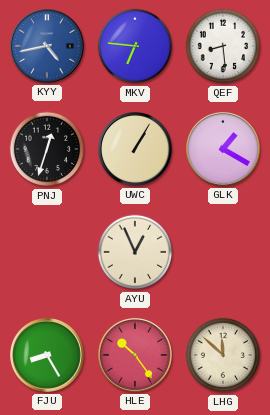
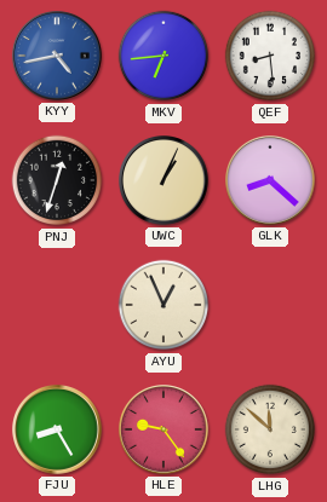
MKV: 6:46 -> 6:44
UWC: 1:05 -> 1:04
GLK: 1:20 -> 8:22
HLE: 10:24 -> 9:24
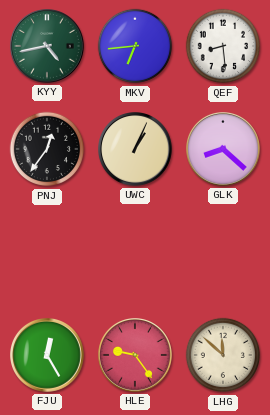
KYY dial: blue -> green
PNJ: 12:33 -> 12:36
AYU: 12:56 -> none
FJU: 8:25 -> 12:25
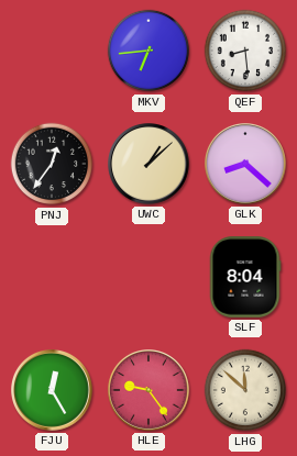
KYY: 4:43 -> none
UWC: 1:04 -> 1:08
SLF: none -> 8:04
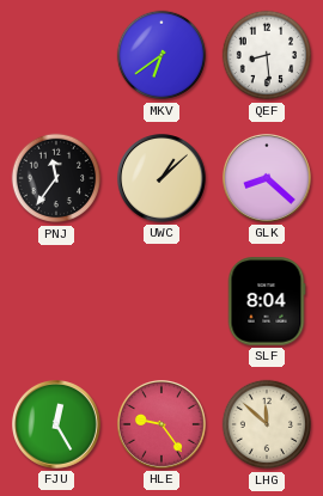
MKV: 6:44 -> 6:39
PNJ: 12:36 -> 11:36
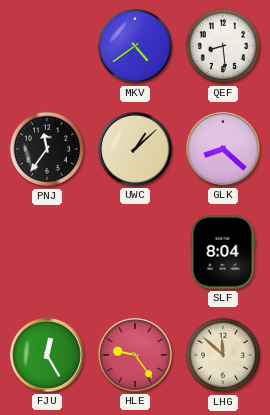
MKV: 6:39 -> 4:39
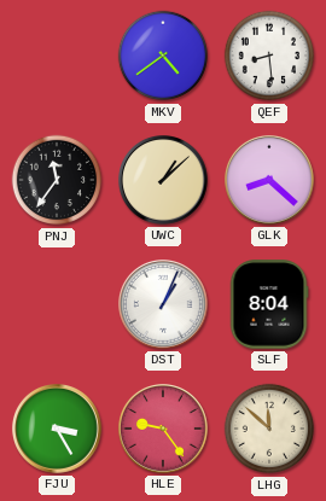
DST: none -> 1:04
FJU: 12:25 -> 3:25
